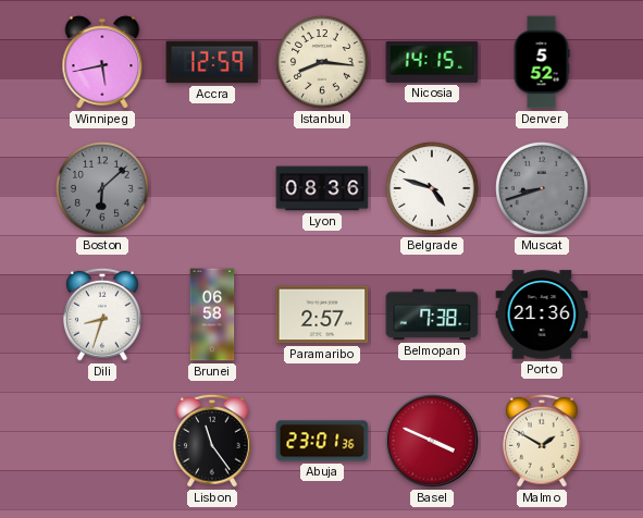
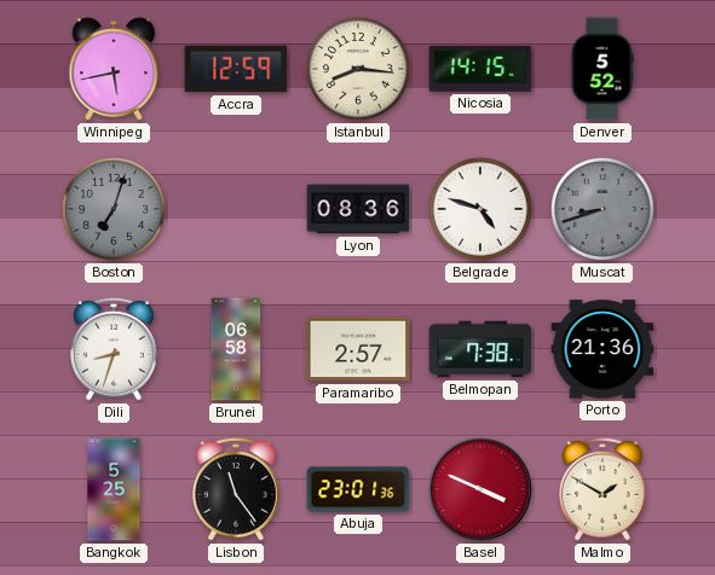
Boston: 6:08 -> 7:03
Bangkok: none -> 5:25
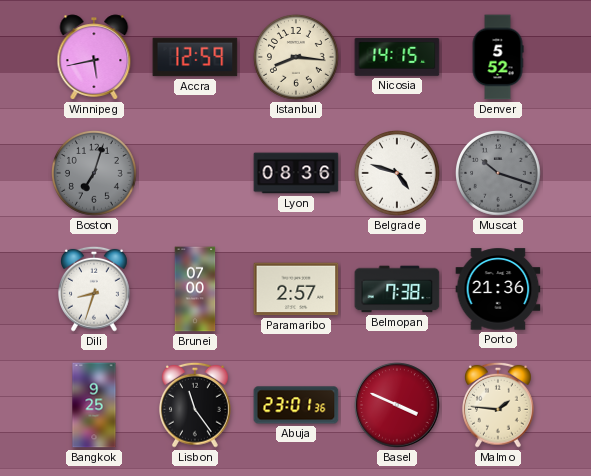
Muscat: 8:42 -> 10:18
Brunei: 06:58 -> 07:00
Bangkok: 5:25 -> 9:25
Malmo: 1:50 -> 1:46
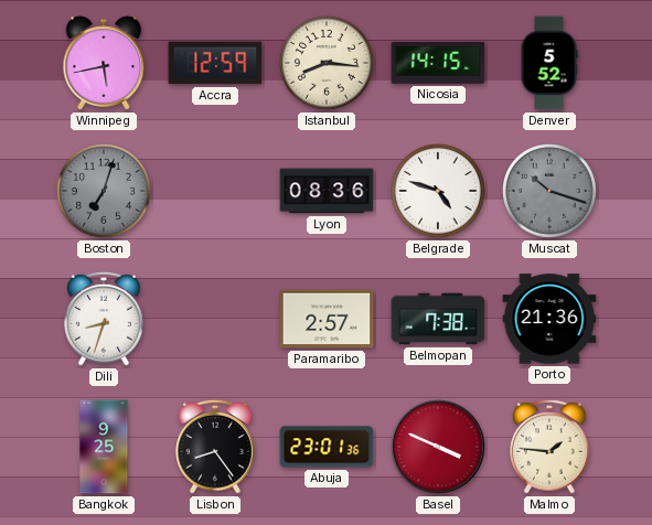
Brunei: 07:00 -> none
Lisbon: 11:24 -> 8:24
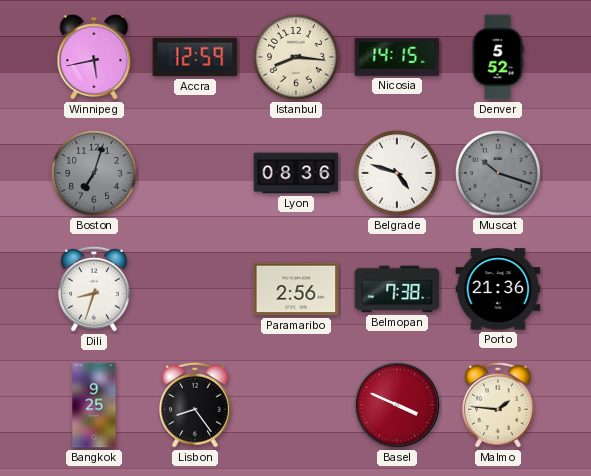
Paramaribo: 2:57 -> 2:56
Abuja: 23:01 -> none
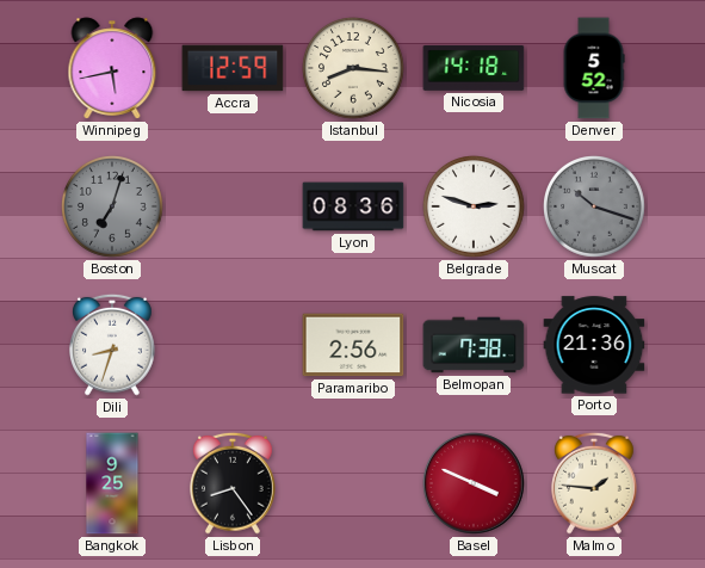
Nicosia: 14:15 -> 14:18
Belgrade: 4:48 -> 2:48
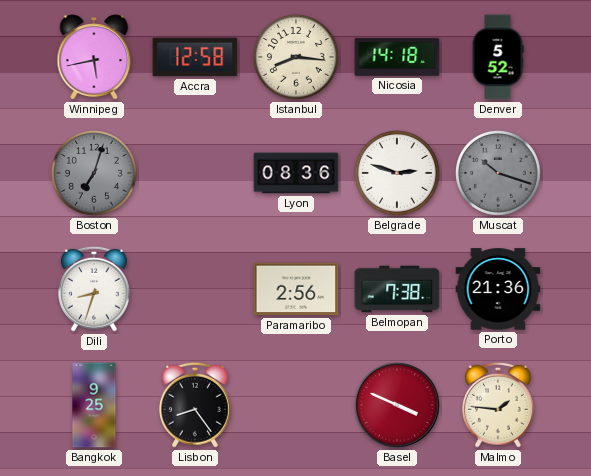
Accra: 12:59 -> 12:58
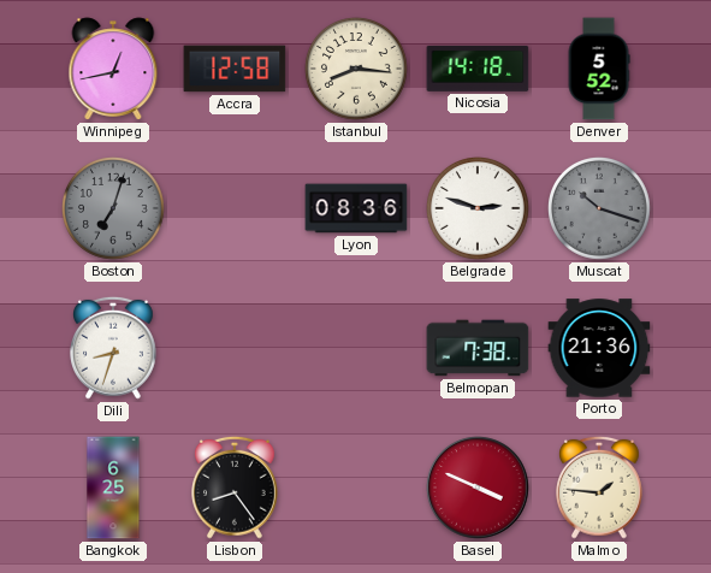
Winnipeg: 5:43 -> 12:43
Paramaribo: 2:56 -> none
Bangkok: 9:25 -> 6:25
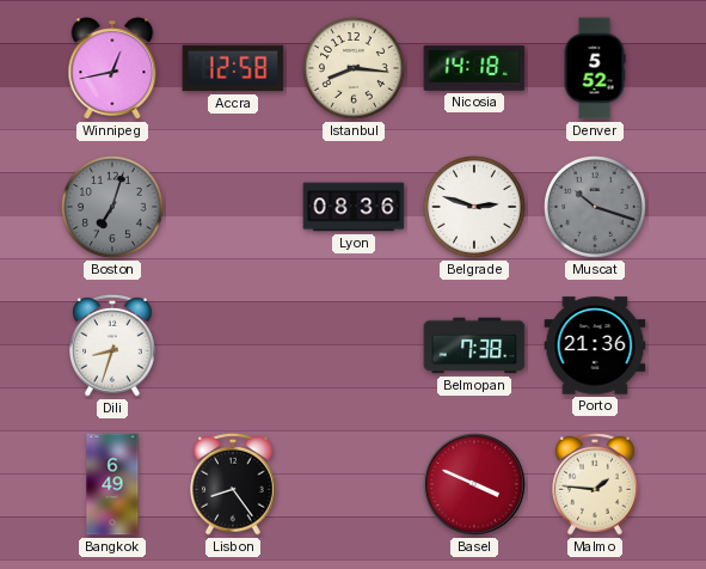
Bangkok: 6:25 -> 6:49
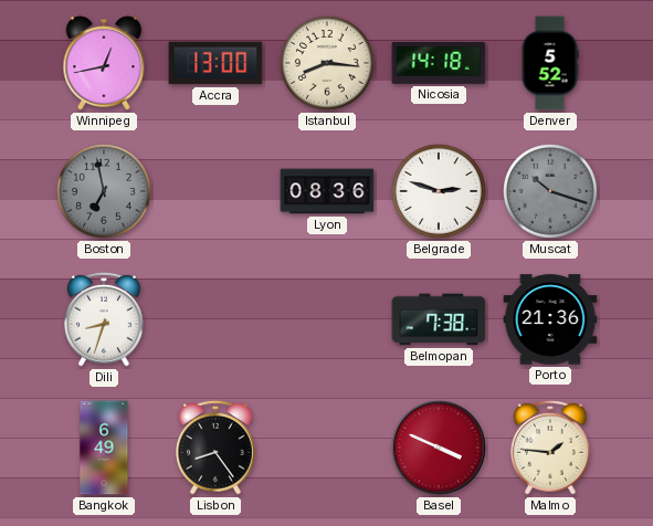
Accra: 12:58 -> 13:00
Boston: 7:03 -> 6:58
